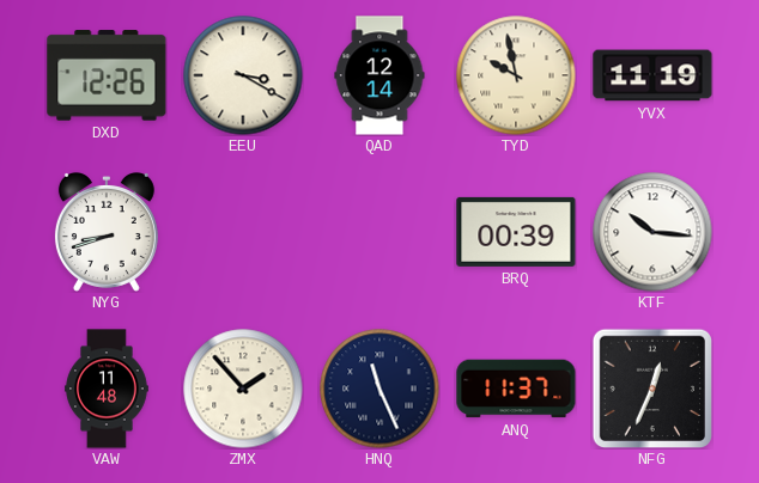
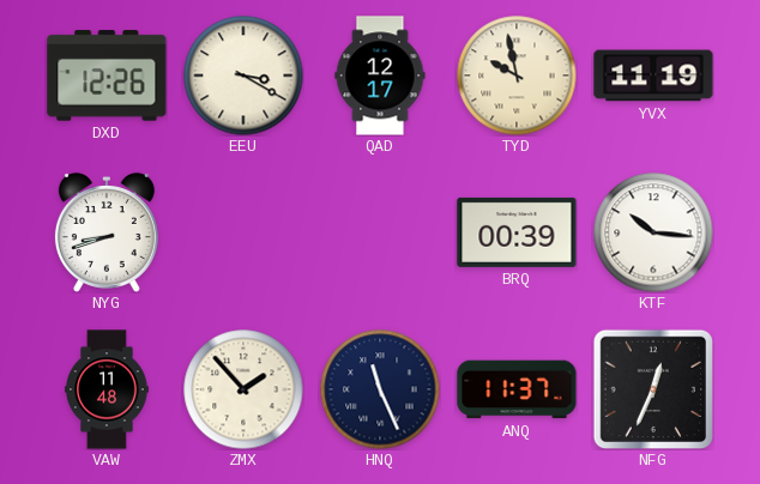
QAD: 12:14 -> 12:17
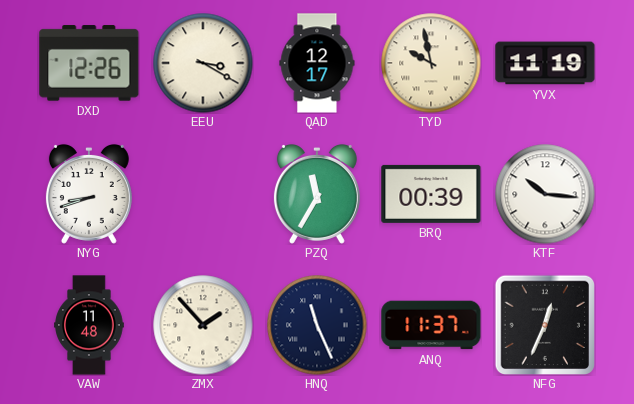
PZQ: none -> 11:35
